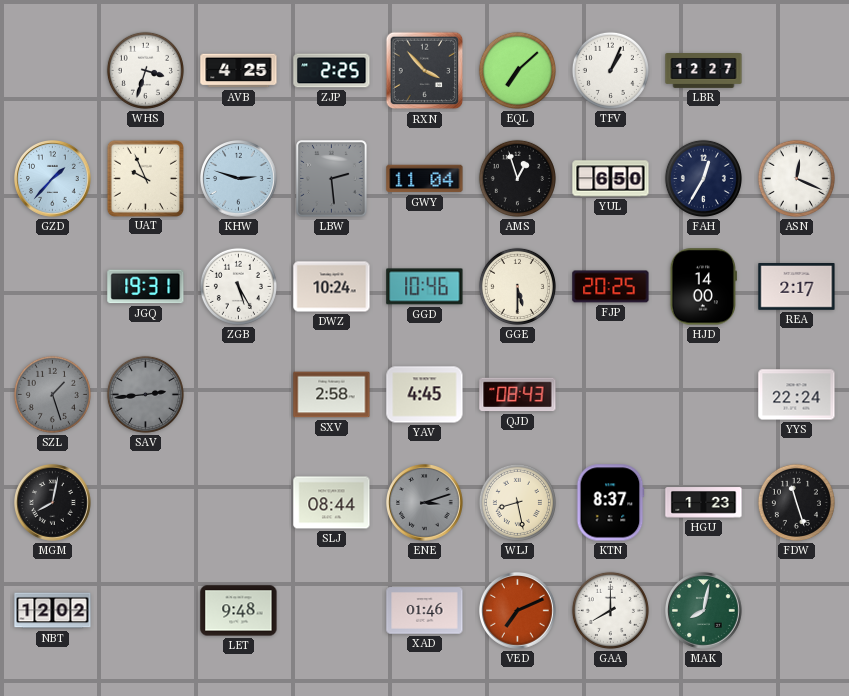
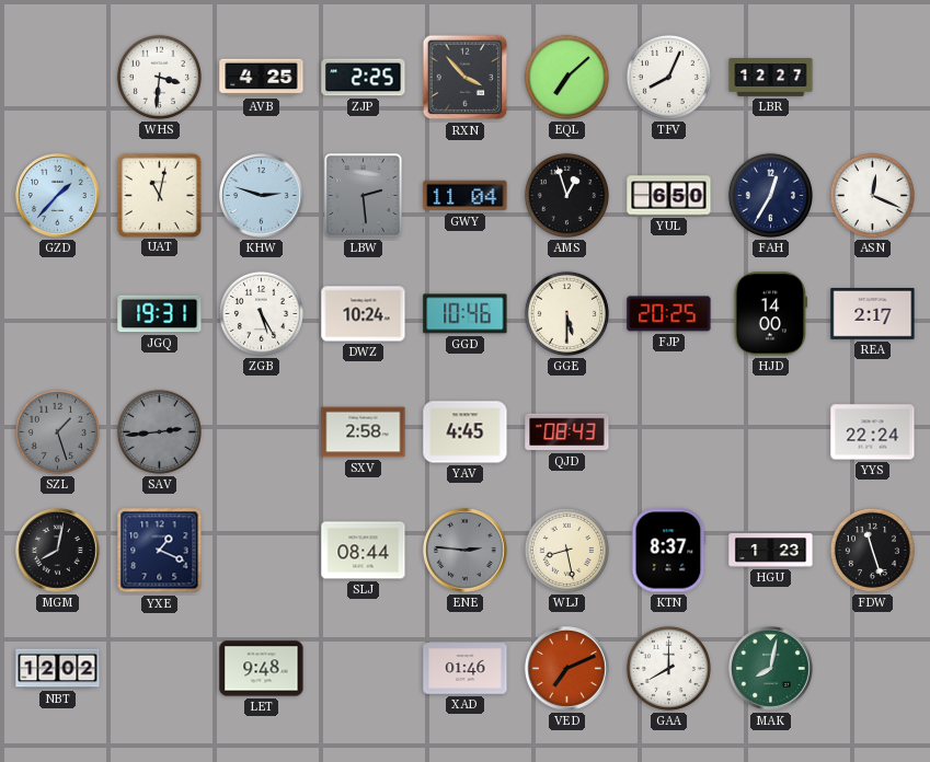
WHS: 3:33 -> 3:31
TFV: 1:04 -> 8:04
UAT: 9:56 -> 11:02
YXE: none -> 1:19
ENE: 3:12 -> 2:46
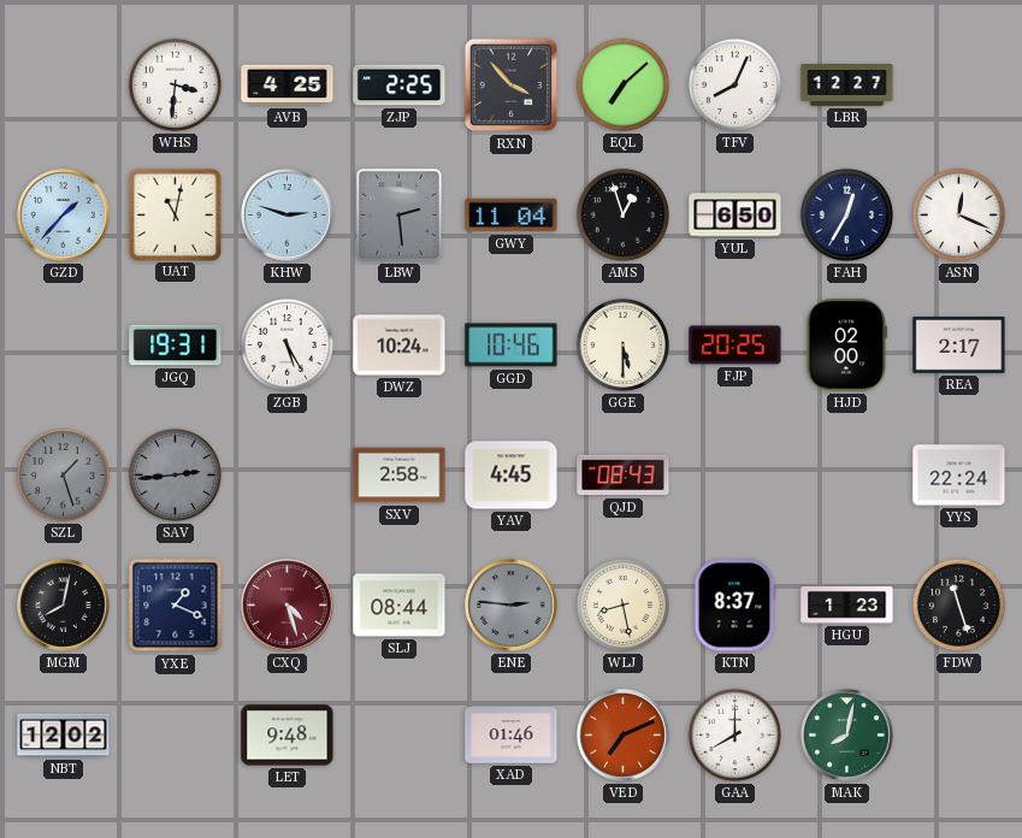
HJD: 14:00 -> 02:00
CXQ: none -> 4:27
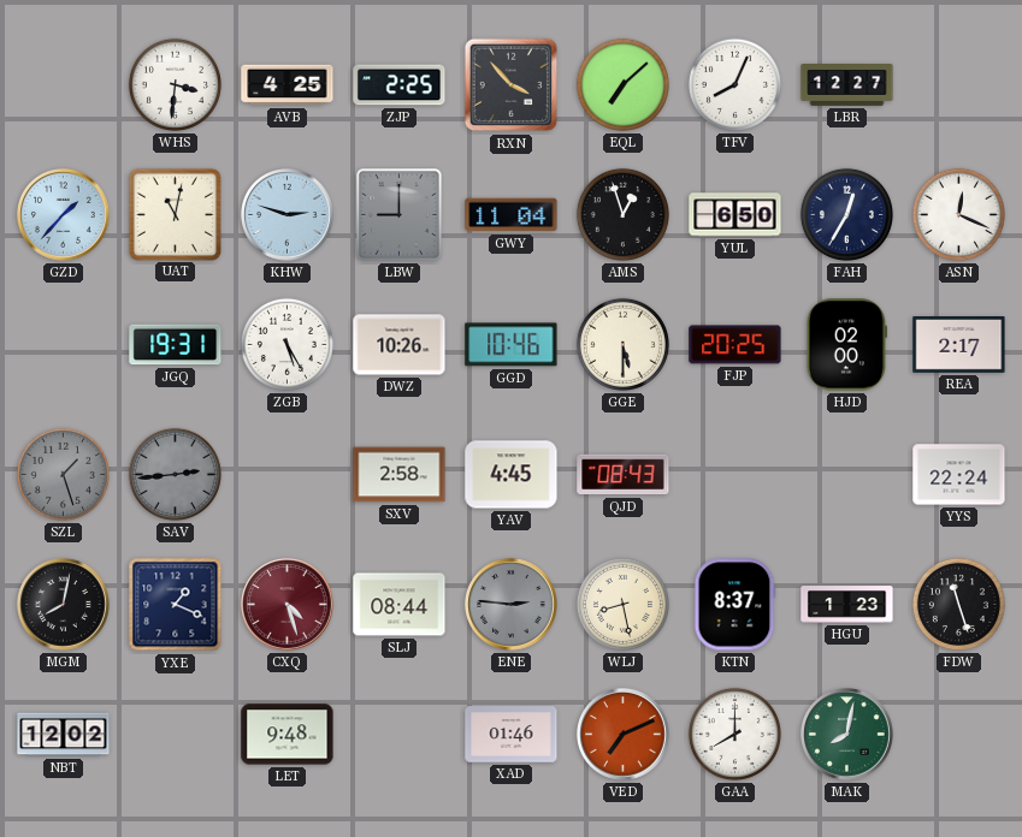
LBW: 2:29 -> 9:00
DWZ: 10:24 -> 10:26
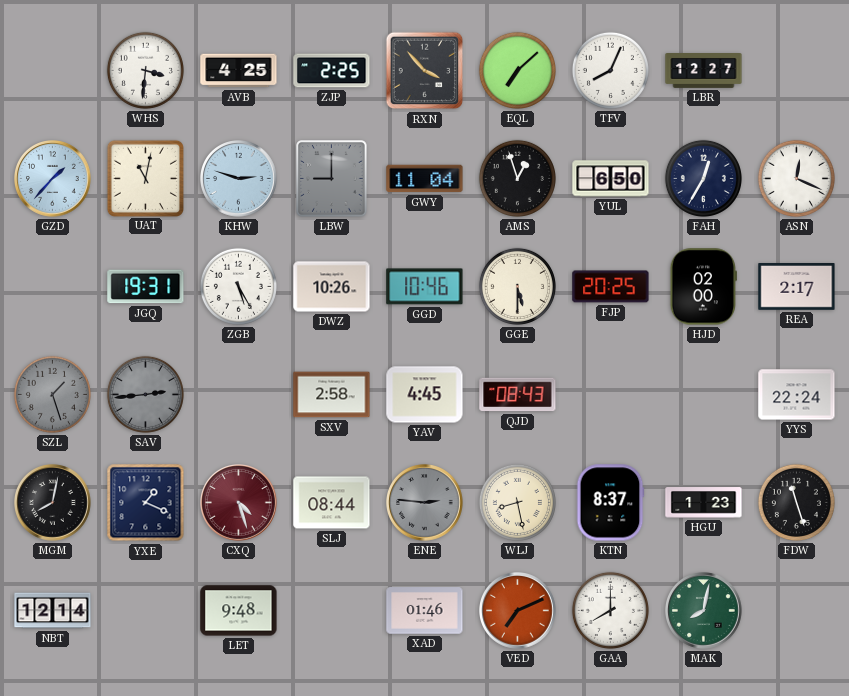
NBT: 12:02 -> 12:14
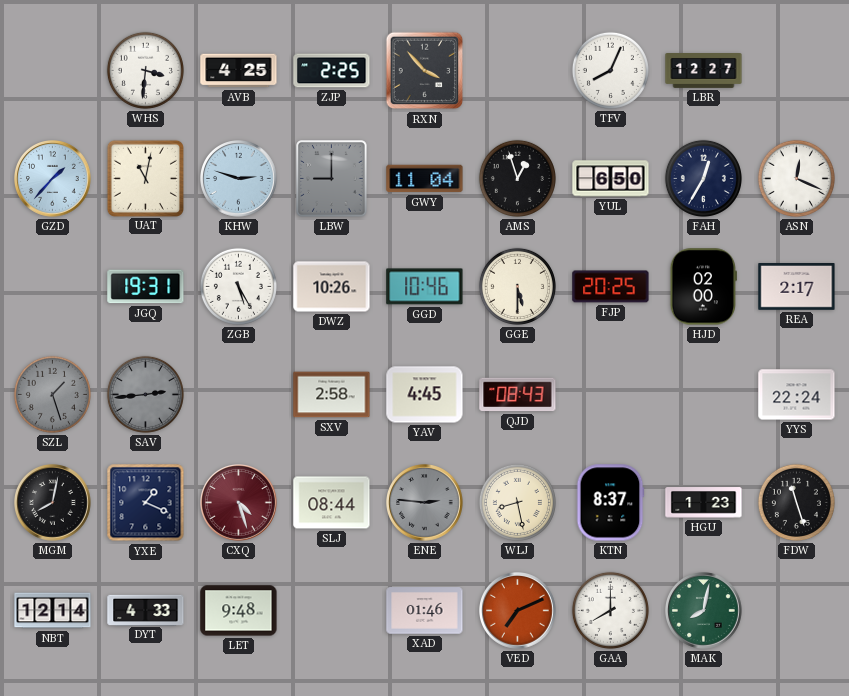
EQL: 7:08 -> none
DYT: none -> 4:33
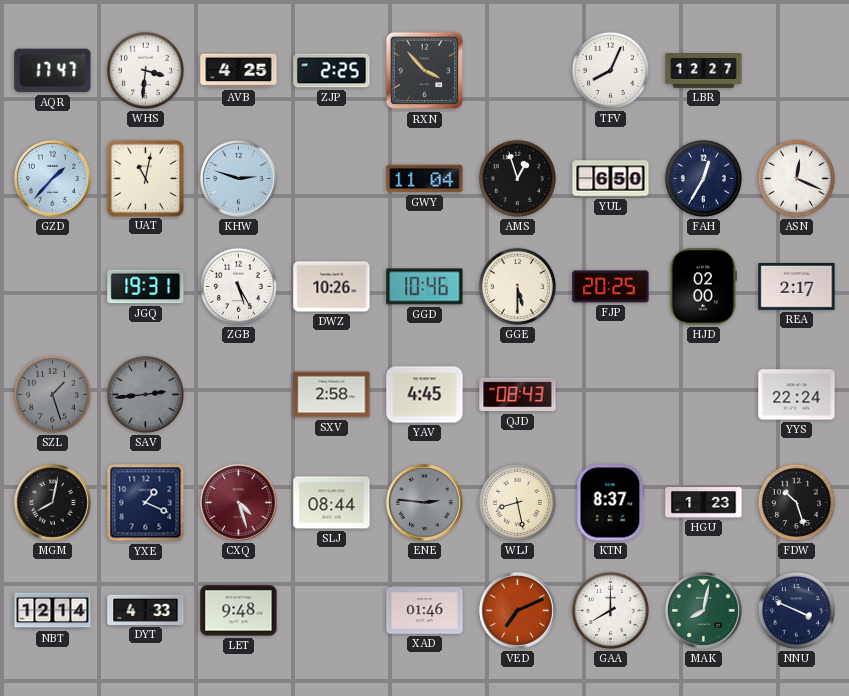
AQR: none -> 17:47
LBW: 9:00 -> none
FDW: 11:27 -> 10:27
NNU: none -> 3:49
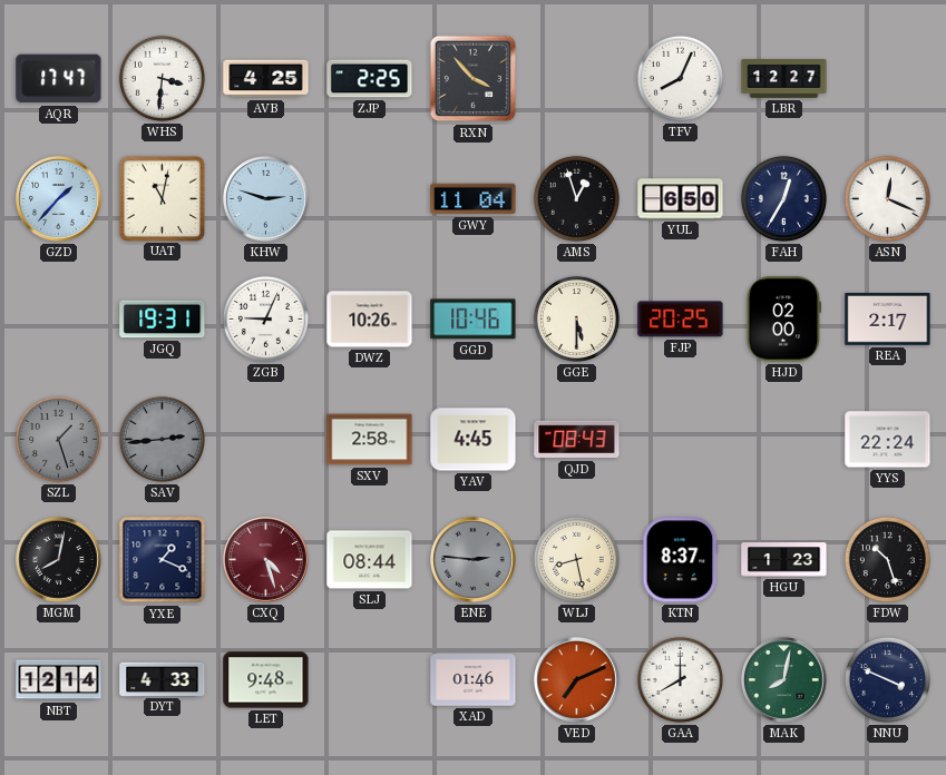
ZGB: 5:25 -> 9:04
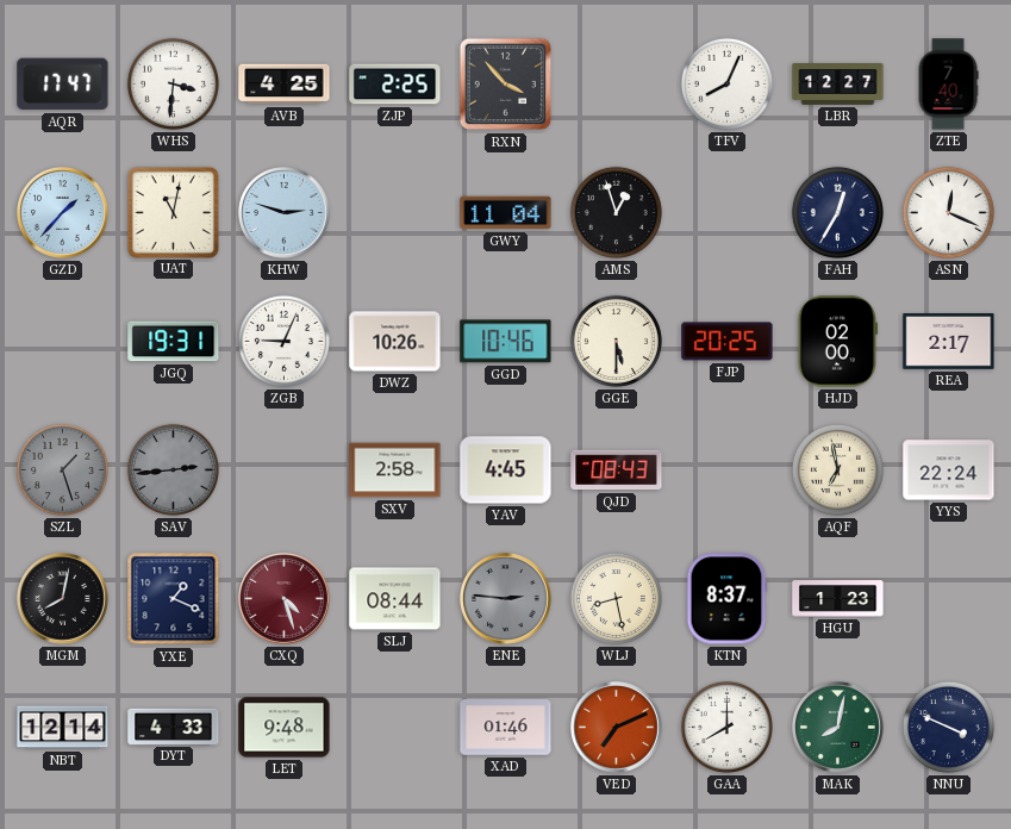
ZTE: none -> 7:40
YUL: 6:50 -> none
AQF: none -> 6:58
FDW: 10:27 -> none
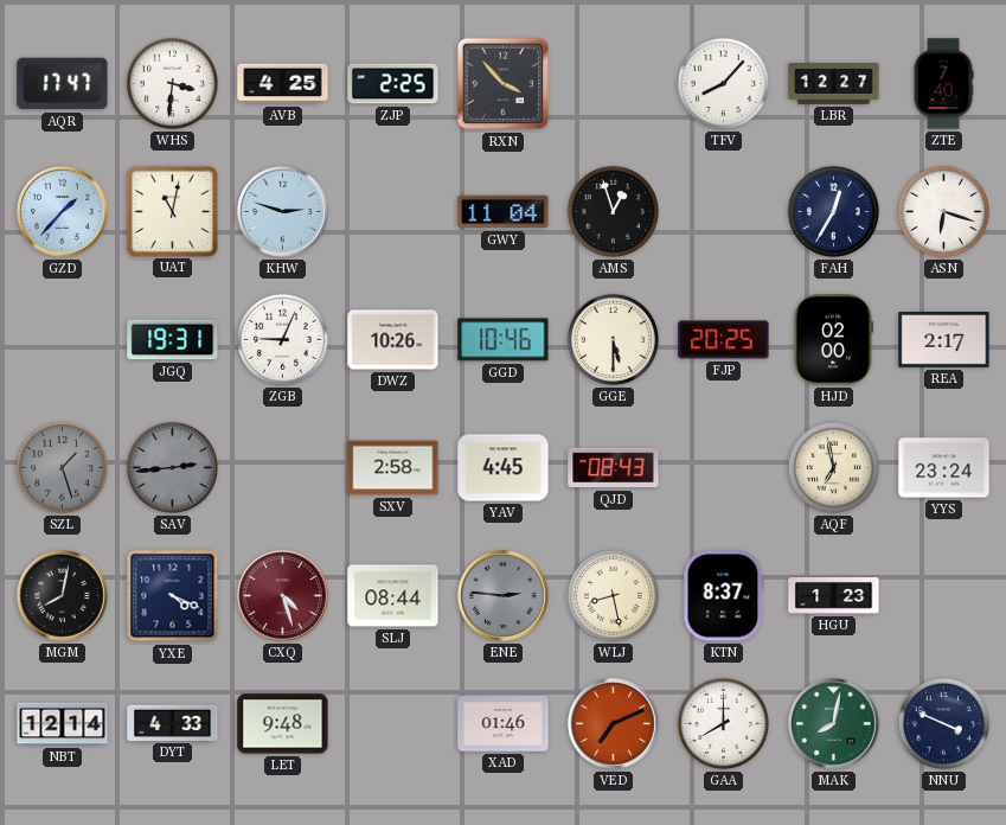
TFV: 8:04 -> 8:07
ASN: 12:19 -> 6:18
YYS: 22:24 -> 23:24
YXE: 1:19 -> 4:19
